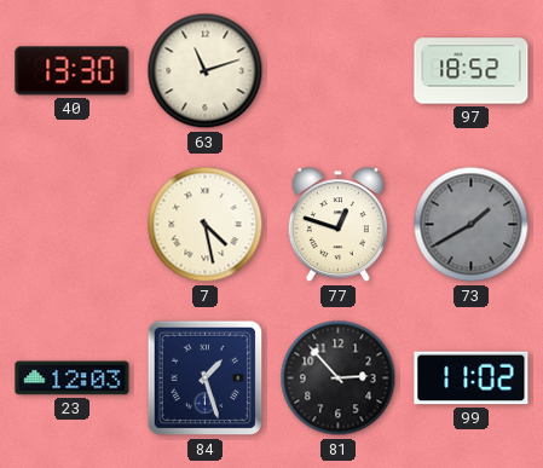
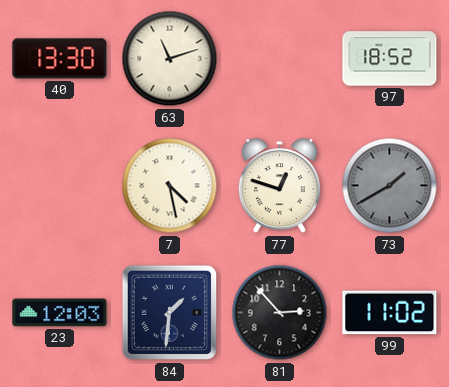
84: 1:27 -> 1:31
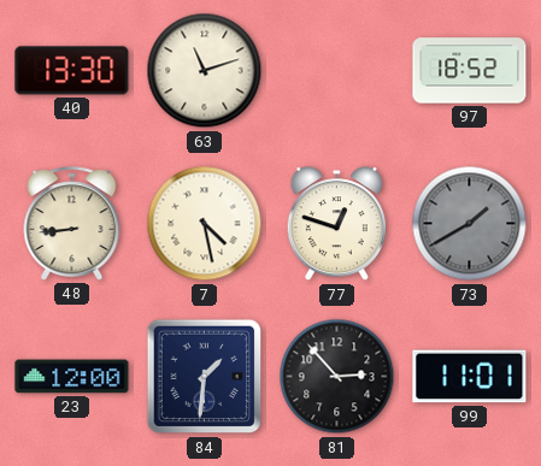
48: none -> 8:44
23: 12:03 -> 12:00
99: 11:02 -> 11:01
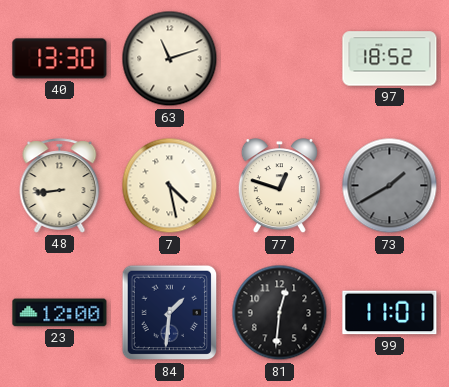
81: 2:53 -> 12:31
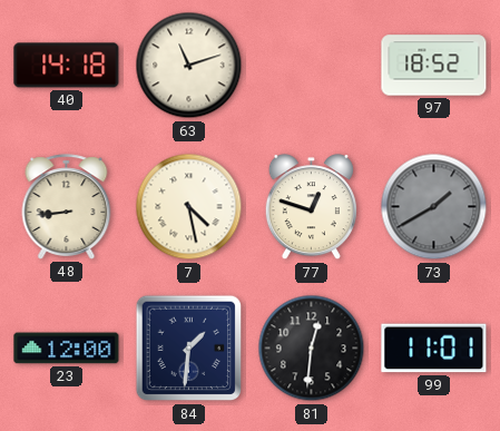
40: 13:30 -> 14:18
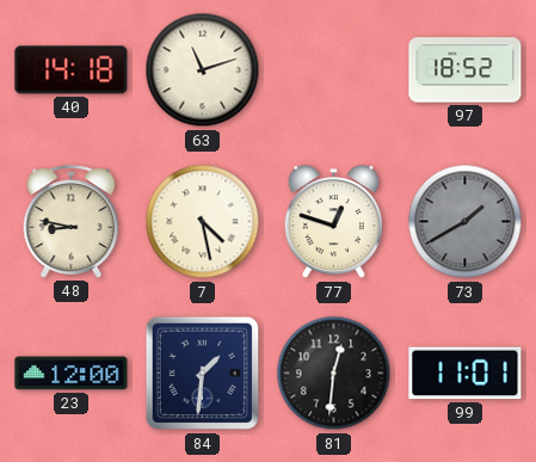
48: 8:44 -> 8:47
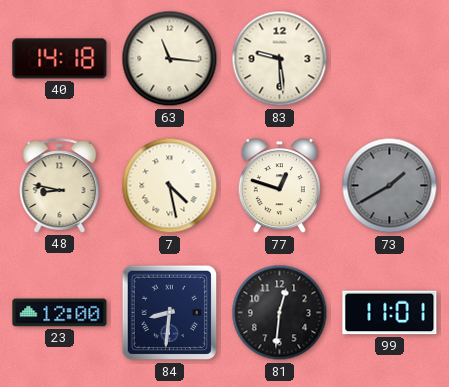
63: 11:12 -> 11:16
83: none -> 9:29
97: 18:52 -> none
84: 1:31 -> 8:31
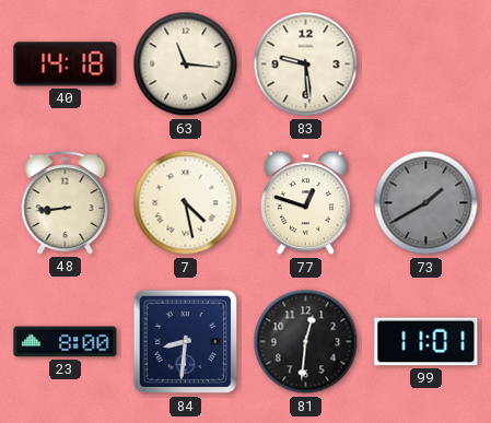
48: 8:47 -> 8:44
23: 12:00 -> 8:00
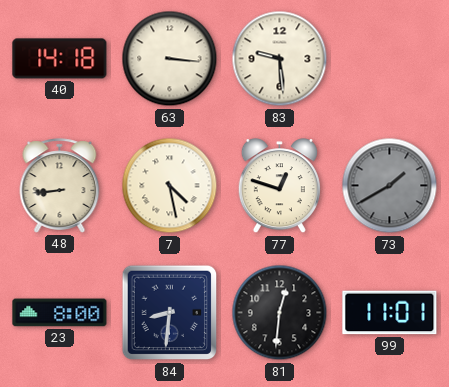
63: 11:16 -> 3:16
